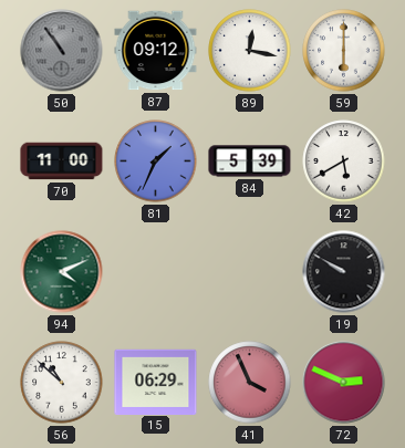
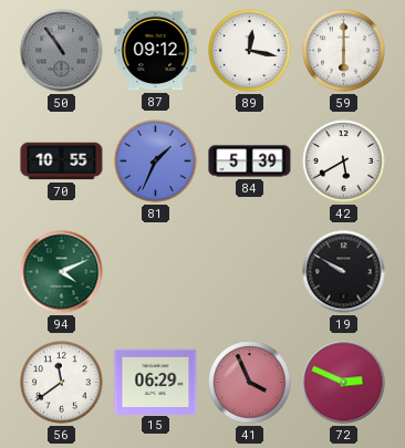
70: 11:00 -> 10:55
56: 10:52 -> 11:39
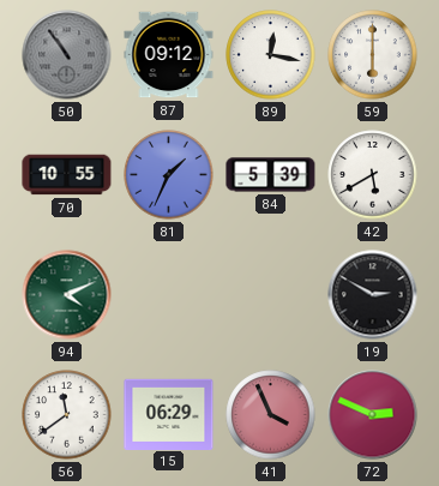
19: 9:50 -> 2:50
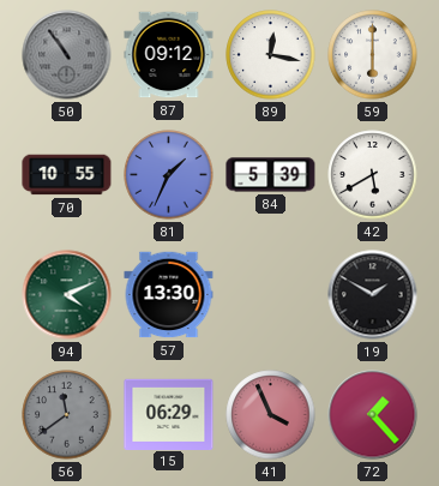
57: none -> 13:30
19: 2:50 -> 1:50
56 dial: white -> grey
72: 2:49 -> 1:23
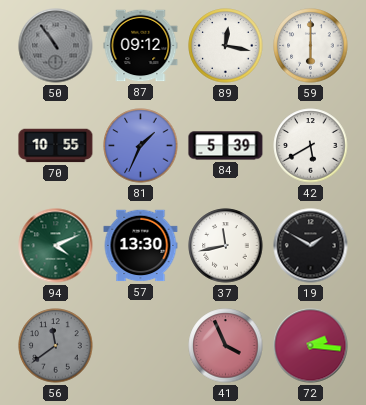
37: none -> 11:43
15: 06:29 -> none
72: 1:23 -> 2:16
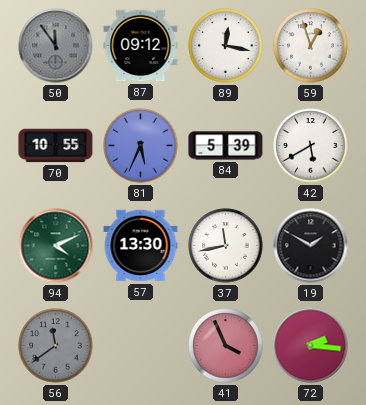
50: 10:54 -> 11:54
59: 6:00 -> 12:57
81: 1:34 -> 5:34
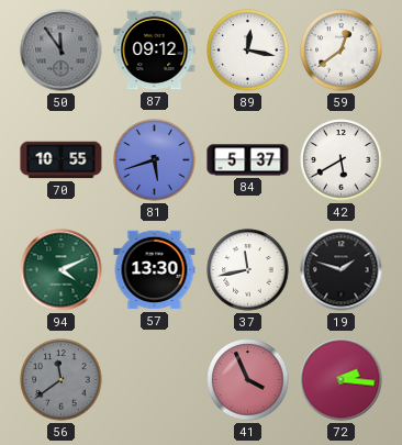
59: 12:57 -> 12:39
81: 5:34 -> 5:42
84: 5:39 -> 5:37
19: 1:50 -> 1:48
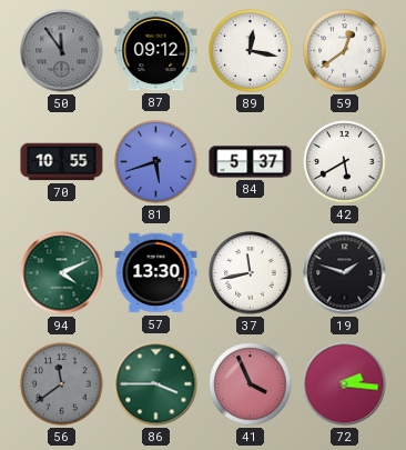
86: none -> 3:45
